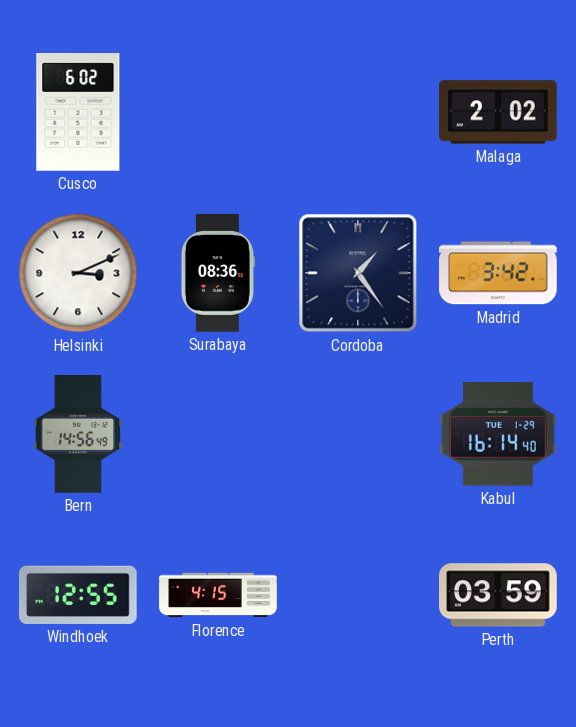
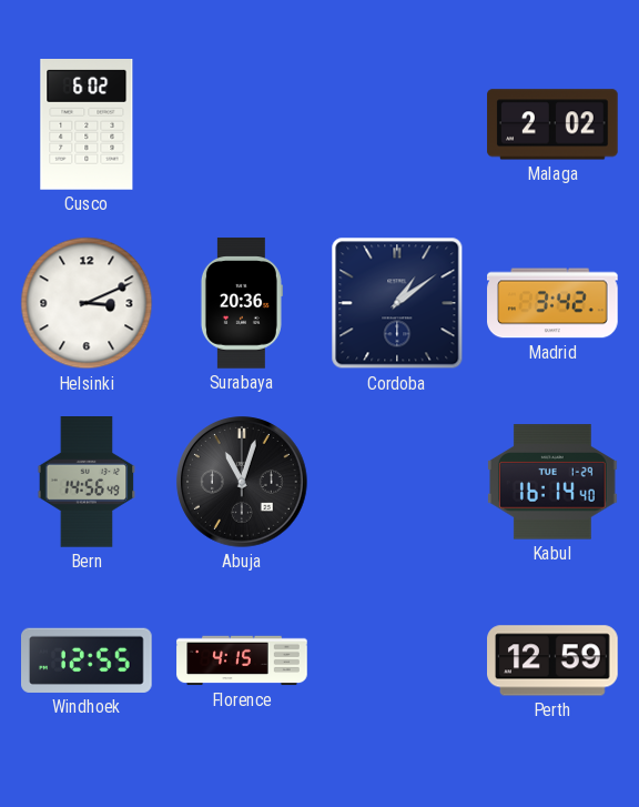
Surabaya: 08:36 -> 20:36
Cordoba: 1:24 -> 1:09
Abuja: none -> 11:03
Perth: 03:59 -> 12:59
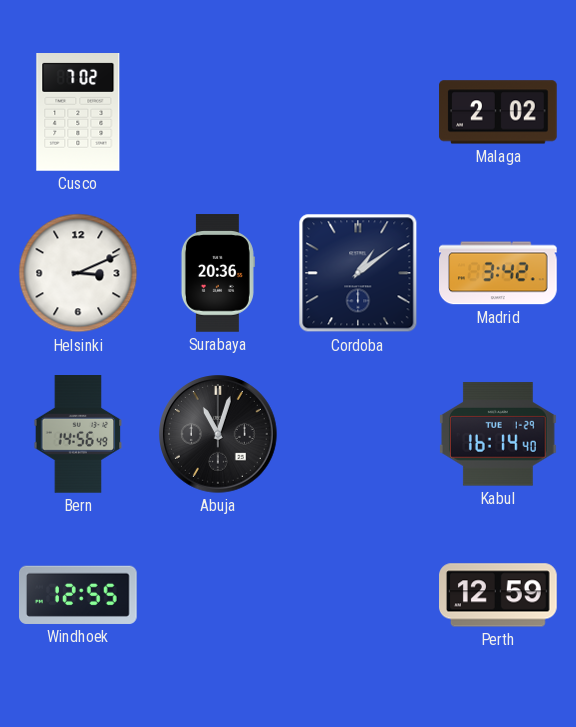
Cusco: 6:02 -> 7:02
Florence: 4:15 -> none
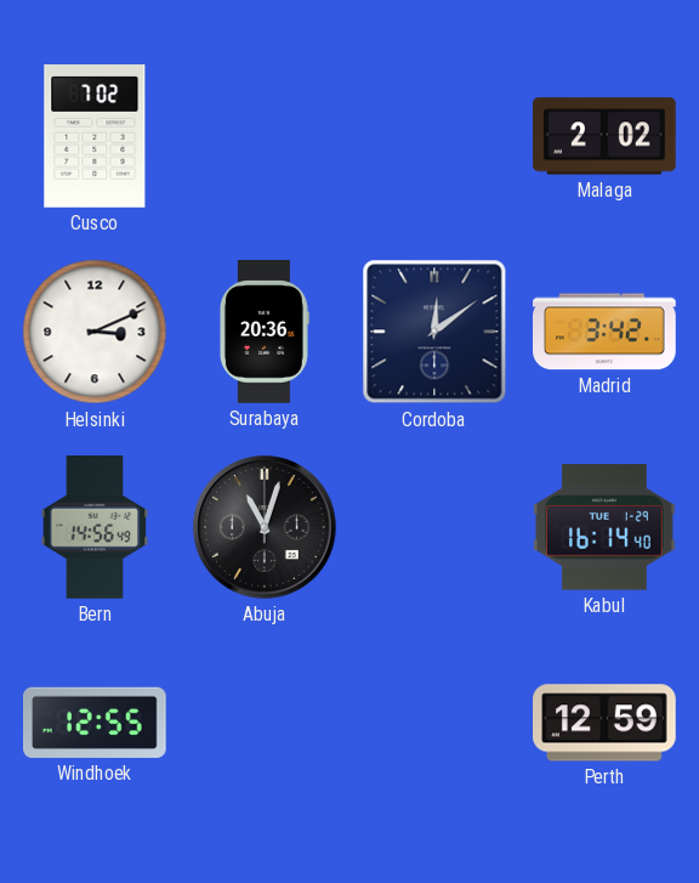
Cordoba: 1:09 -> 12:09
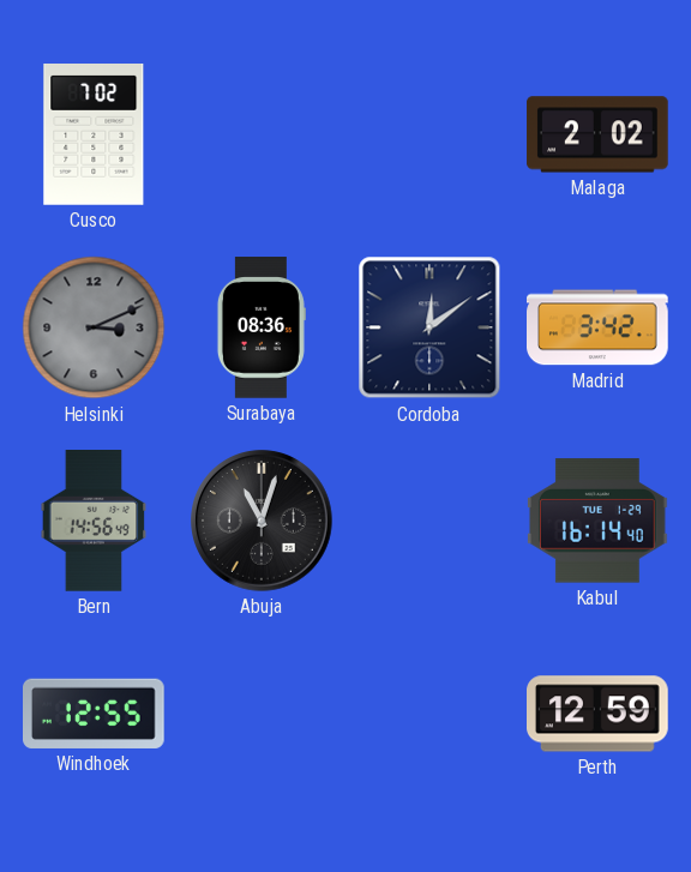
Helsinki dial: white -> grey
Surabaya: 20:36 -> 08:36
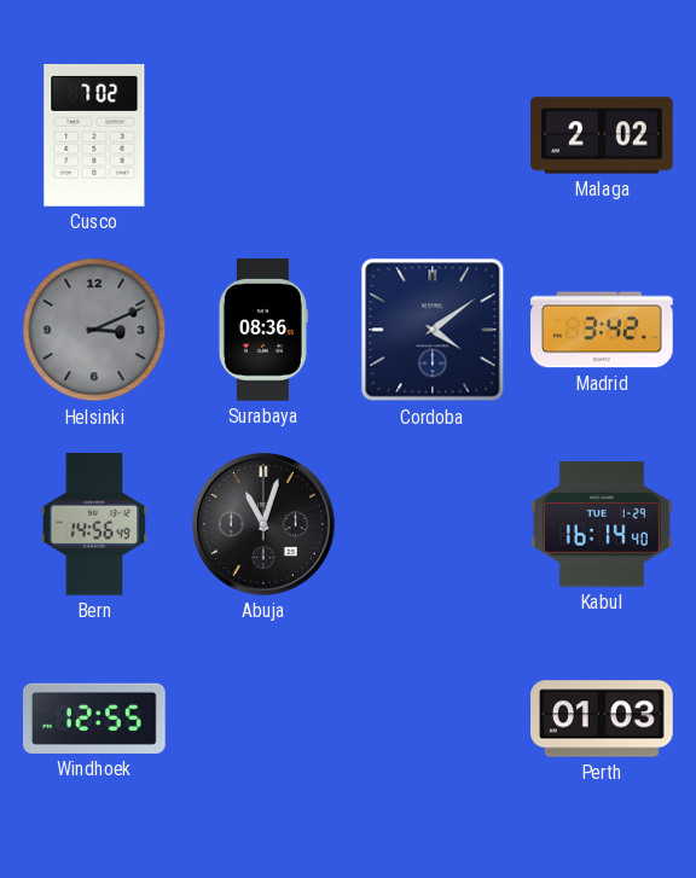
Cordoba: 12:09 -> 4:09
Perth: 12:59 -> 01:03
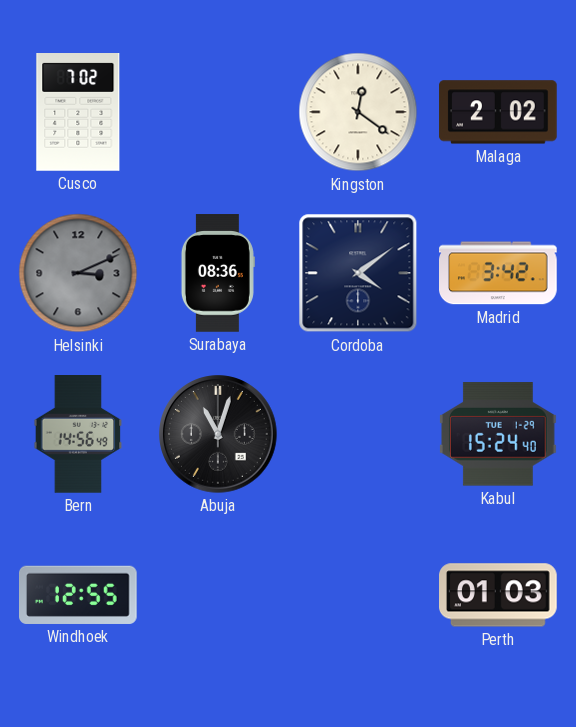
Kingston: none -> 12:21
Kabul: 16:14 -> 15:24
